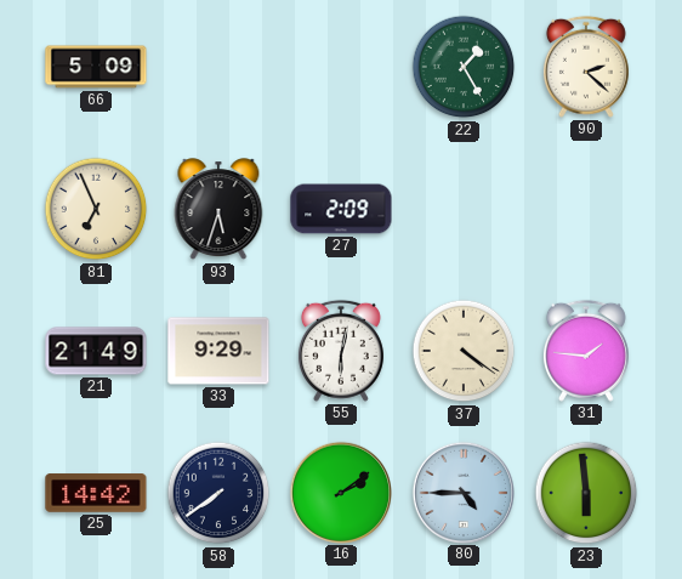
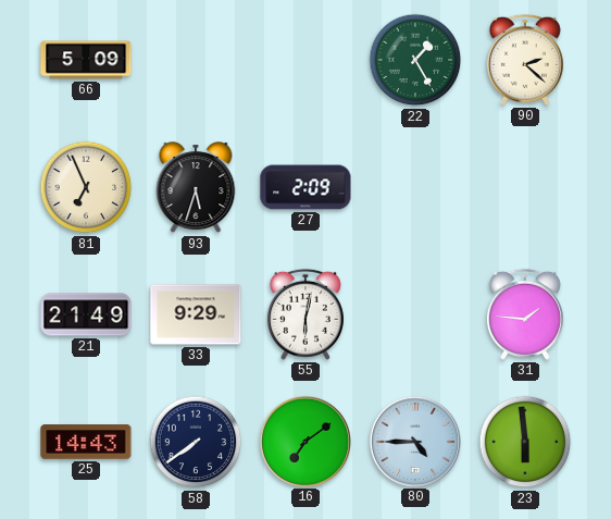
37: 4:21 -> none
25: 14:42 -> 14:43
16: 2:09 -> 7:09
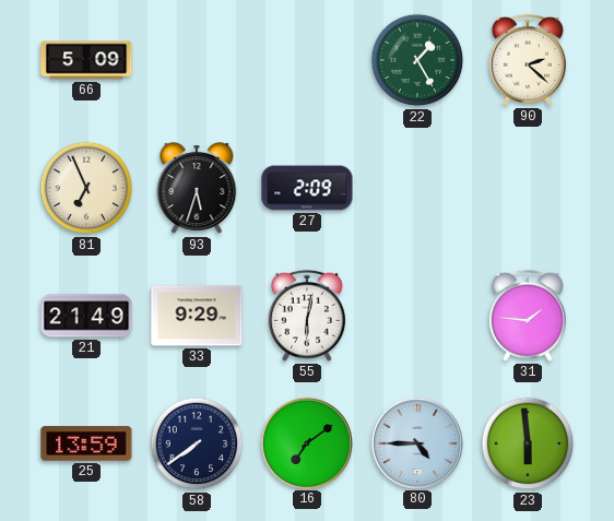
25: 14:43 -> 13:59
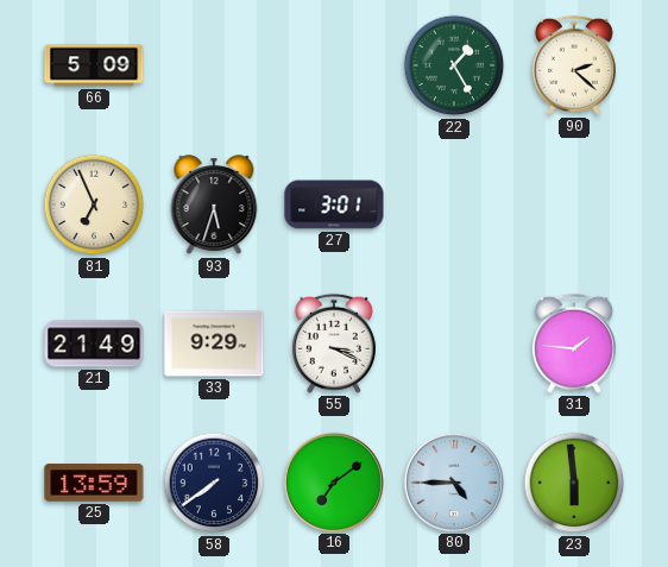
27: 2:09 -> 3:01
55: 6:02 -> 3:19
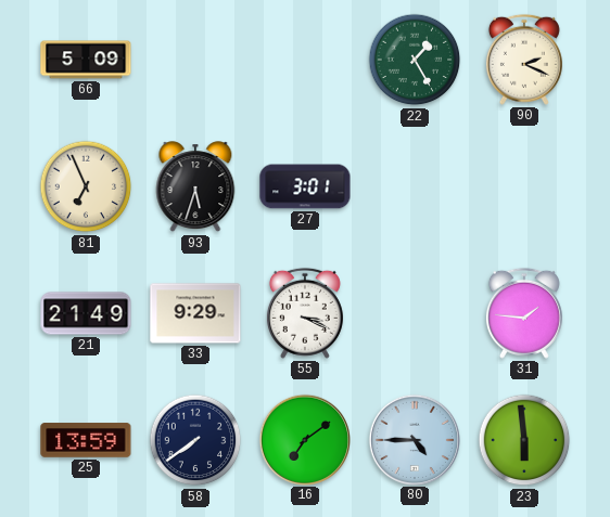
90: 2:22 -> 2:19
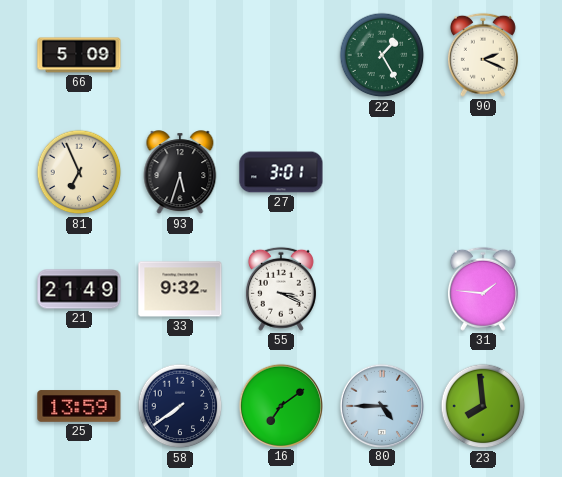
33: 9:29 -> 9:32
23: 5:59 -> 7:59
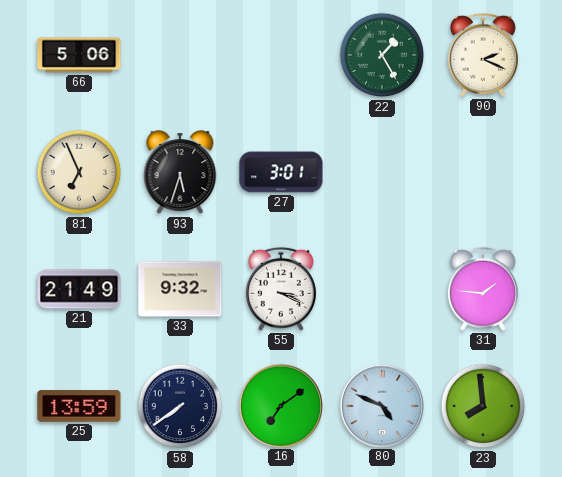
66: 5:09 -> 5:06
80: 4:45 -> 4:49
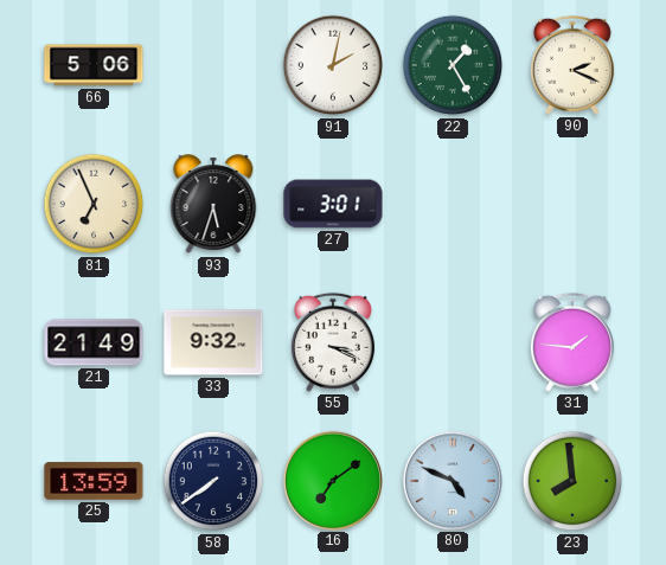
91: none -> 2:02
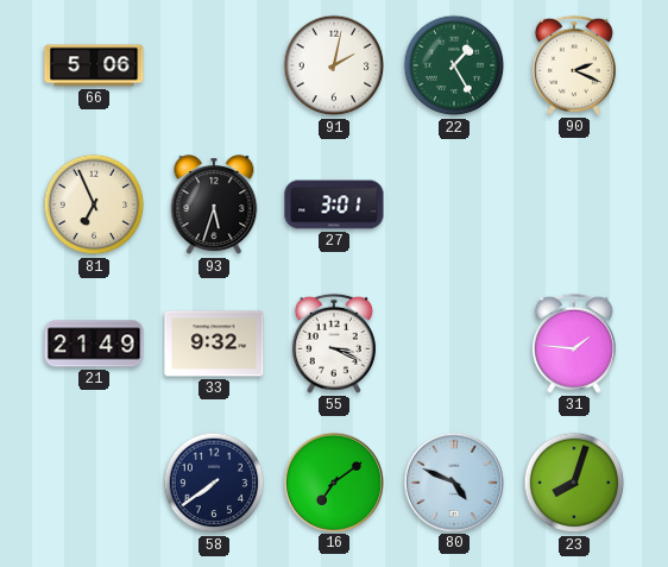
25: 13:59 -> none
23: 7:59 -> 8:03
